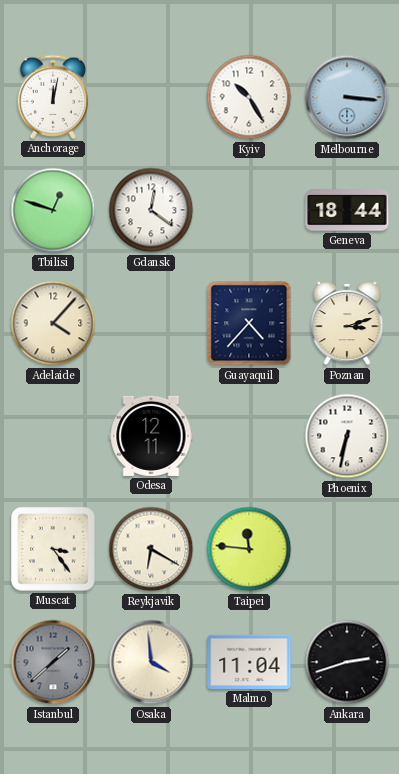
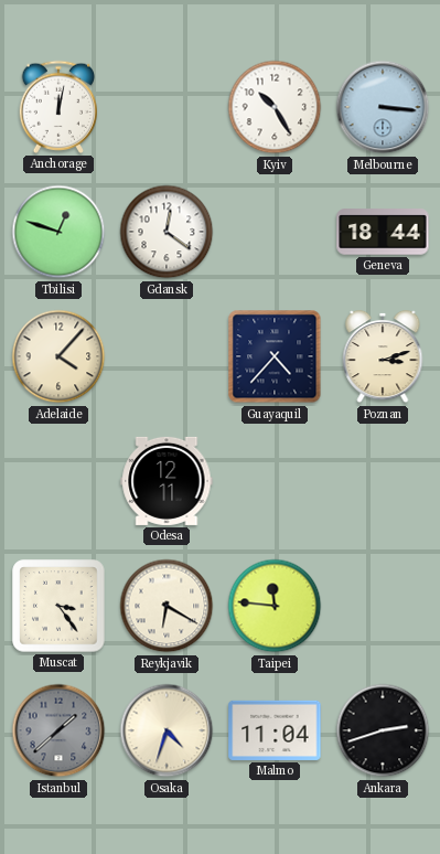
Phoenix: 6:32 -> none
Osaka: 3:59 -> 4:33
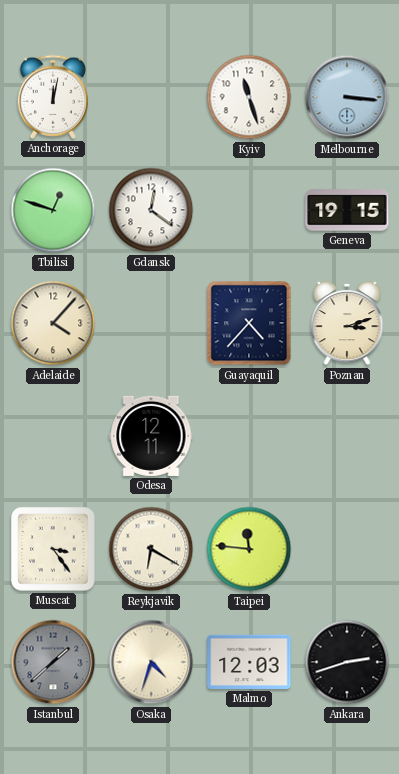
Kyiv: 10:25 -> 11:27
Geneva: 18:44 -> 19:15
Malmo: 11:04 -> 12:03
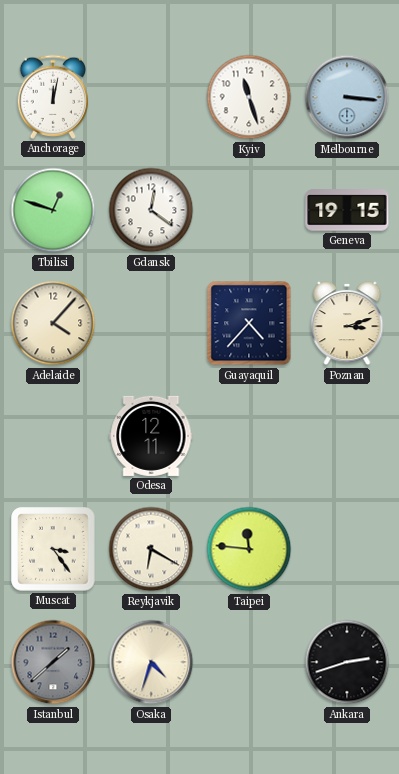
Malmo: 12:03 -> none
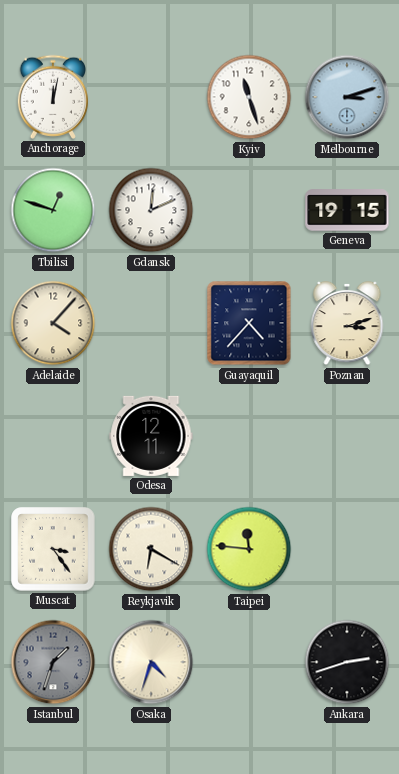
Melbourne: 3:16 -> 3:12
Gdansk: 12:21 -> 12:11
Istanbul: 1:38 -> 1:33
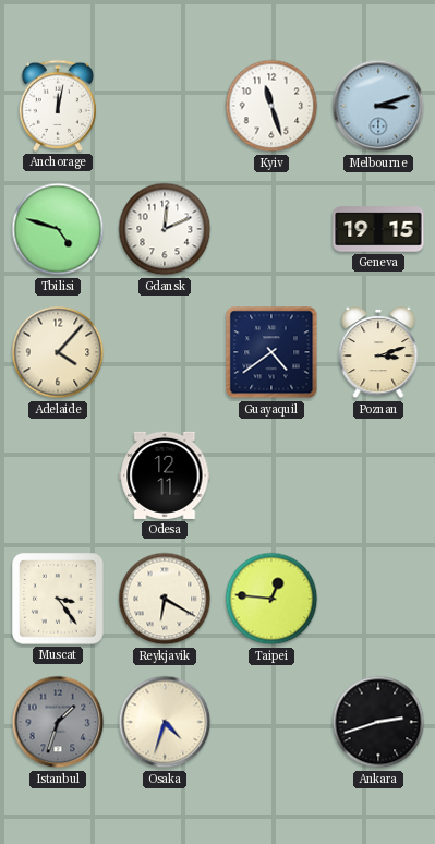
Tbilisi: 12:48 -> 4:48
Guayaquil: 4:37 -> 4:39
Taipei: 11:46 -> 12:46
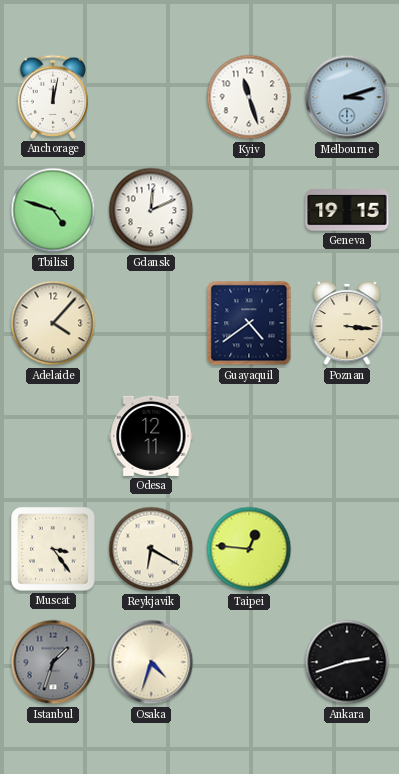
Poznan: 3:12 -> 3:16
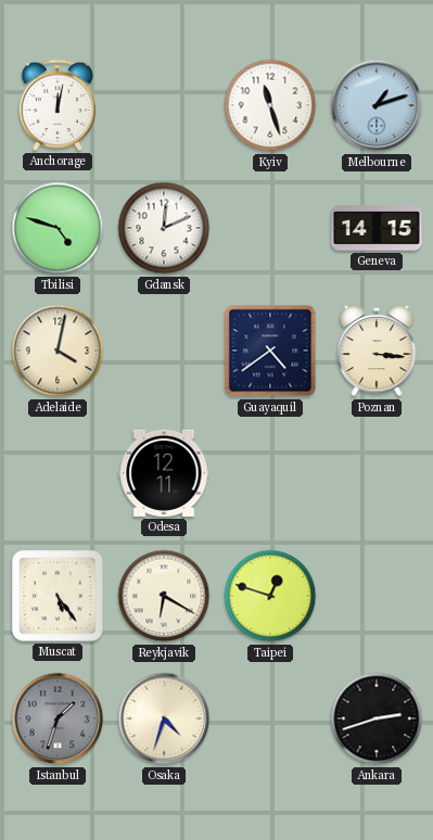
Melbourne: 3:12 -> 1:12
Geneva: 19:15 -> 14:15
Adelaide: 4:07 -> 4:02
Muscat: 3:24 -> 5:24
Taipei: 12:46 -> 12:48
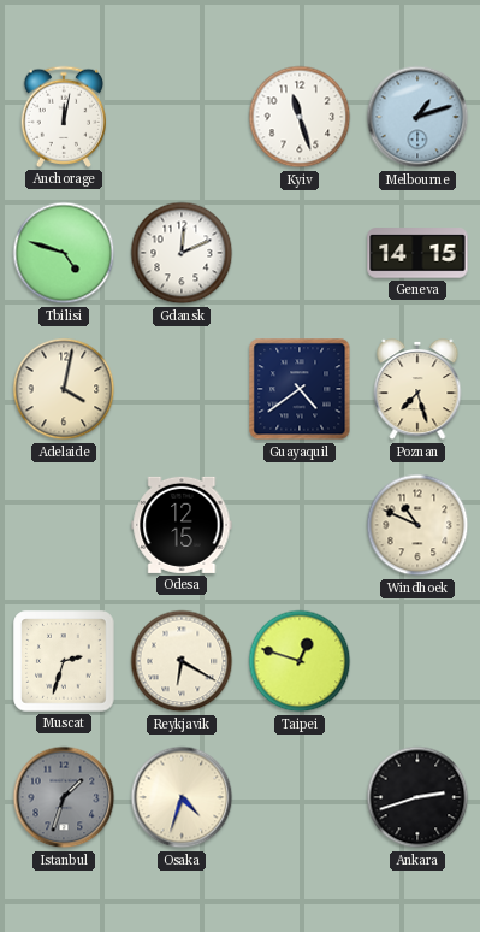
Poznan: 3:16 -> 7:27
Odesa: 12:11 -> 12:15
Windhoek: none -> 10:49
Muscat: 5:24 -> 2:33
